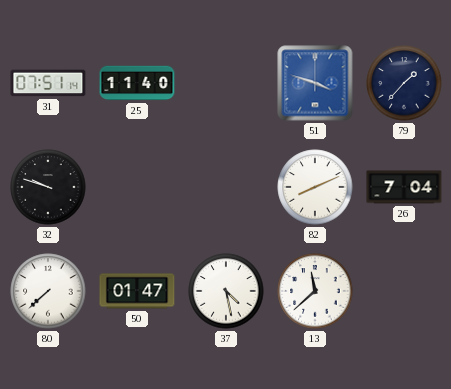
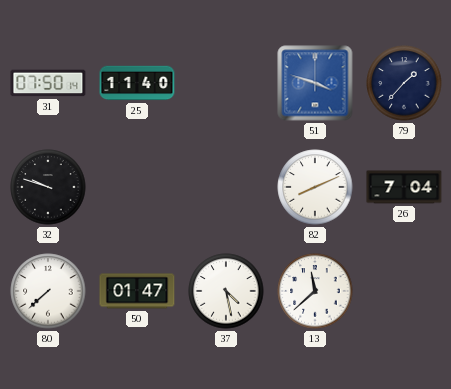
31: 07:51 -> 07:50
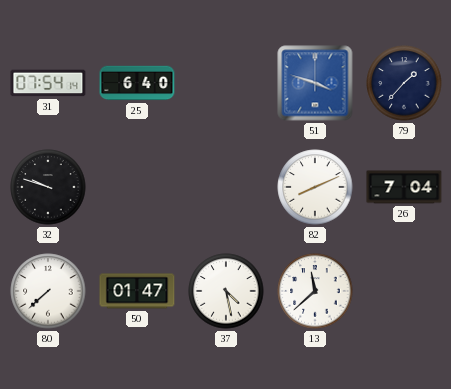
31: 07:50 -> 07:54
25: 11:40 -> 6:40
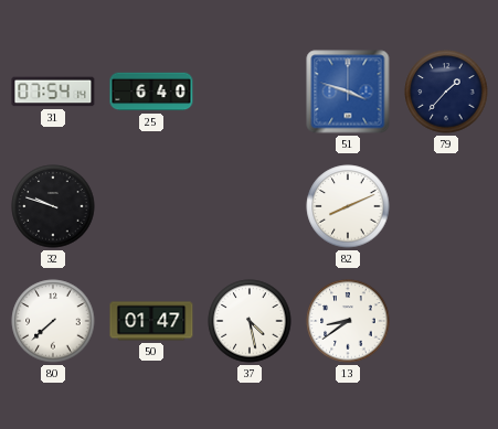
26: 7:04 -> none
13: 11:38 -> 8:39
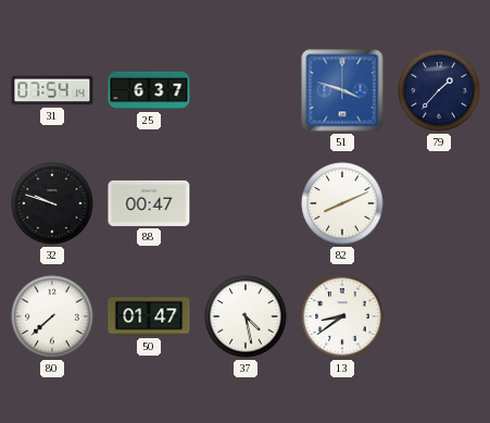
25: 6:40 -> 6:37
88: none -> 00:47
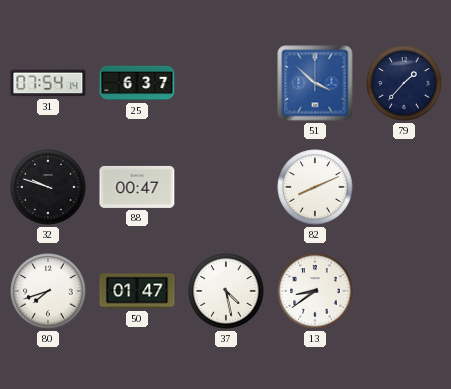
51: 3:48 -> 3:52
80: 7:38 -> 7:42
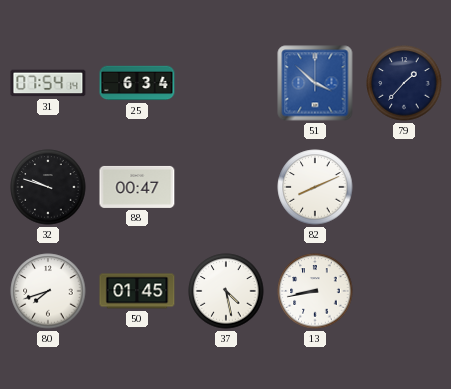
25: 6:37 -> 6:34
50: 01:47 -> 01:45
13: 8:39 -> 8:43
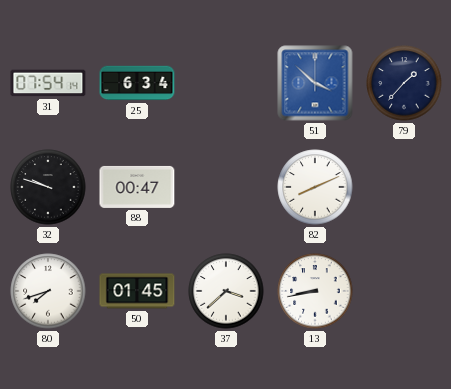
37: 4:28 -> 3:38
